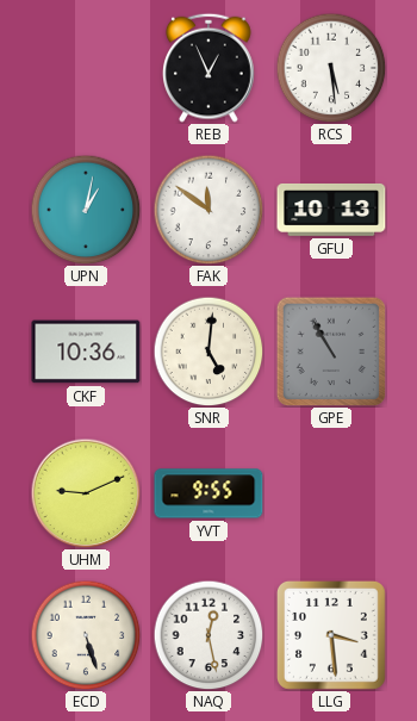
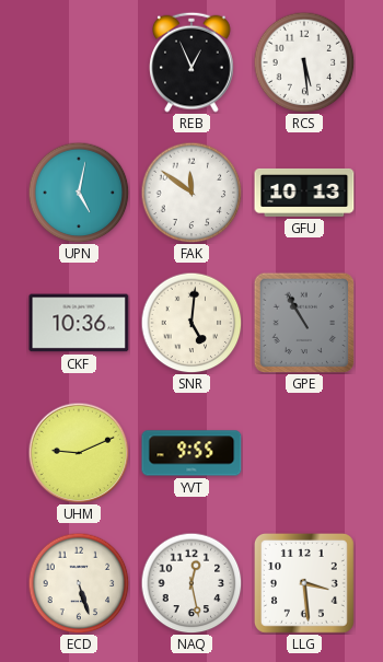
UPN: 1:02 -> 5:02
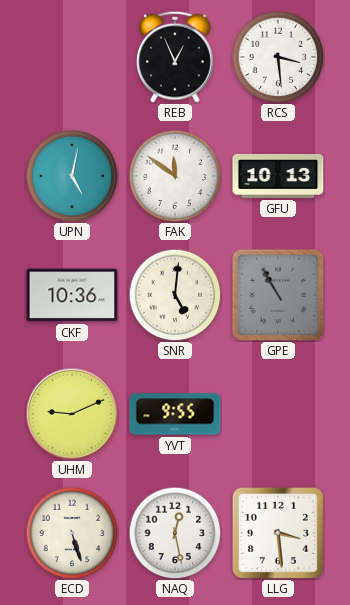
RCS: 5:29 -> 3:29
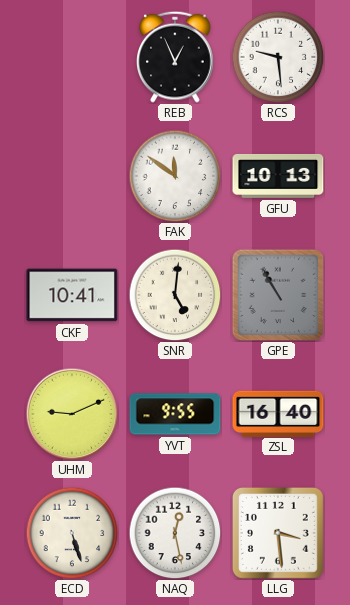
RCS: 3:29 -> 9:29
UPN: 5:02 -> none
CKF: 10:36 -> 10:41
ZSL: none -> 16:40
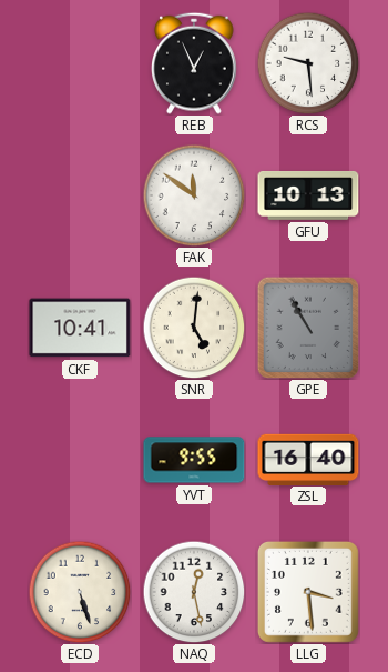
UHM: 9:11 -> none
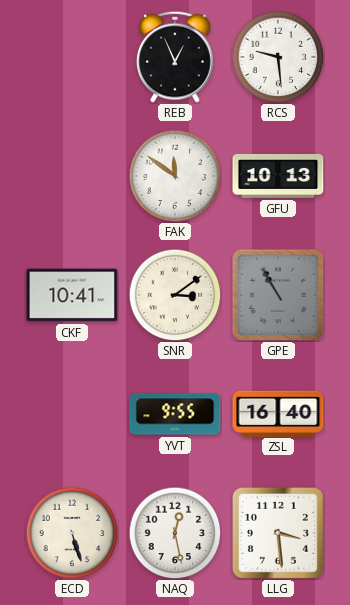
SNR: 5:01 -> 3:09
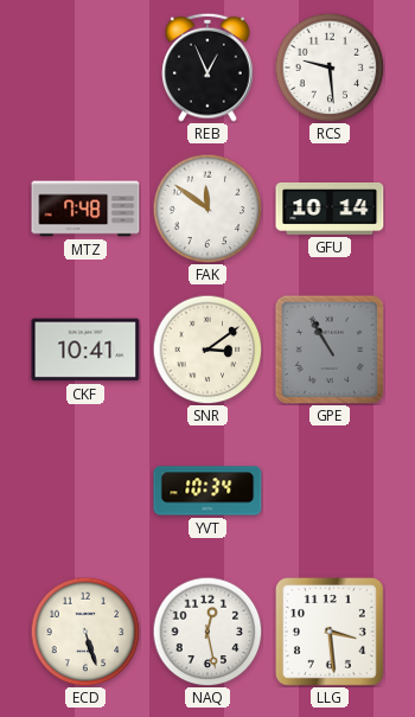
MTZ: none -> 7:48
GFU: 10:13 -> 10:14
YVT: 9:55 -> 10:34
ZSL: 16:40 -> none
